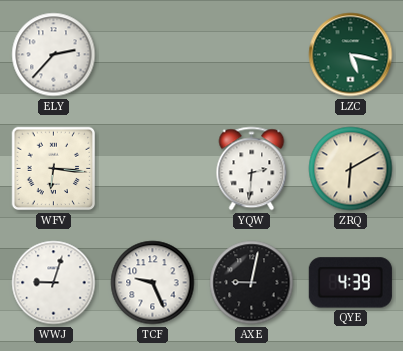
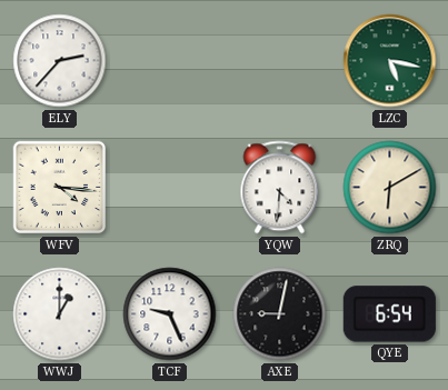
WFV: 6:16 -> 4:16
YQW: 2:31 -> 4:31
WWJ: 9:03 -> 1:00
QYE: 4:39 -> 6:54
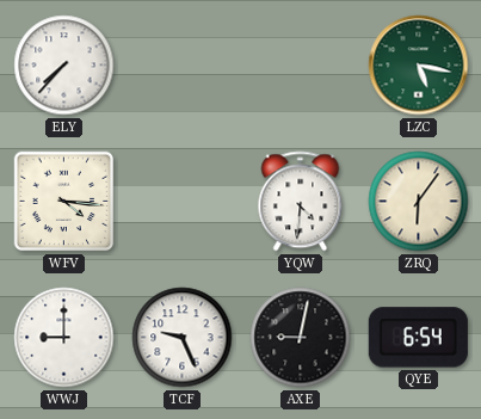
ELY: 2:37 -> 7:37
ZRQ: 6:10 -> 6:06
WWJ: 1:00 -> 9:00
